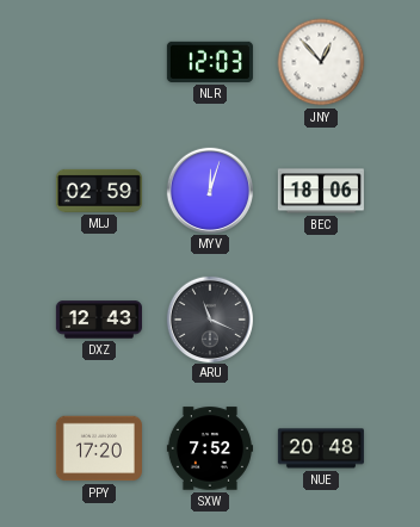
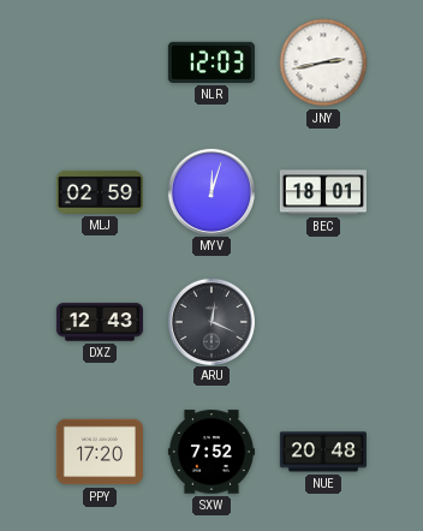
JNY: 12:53 -> 2:43
BEC: 18:06 -> 18:01
ARU: 11:19 -> 12:19
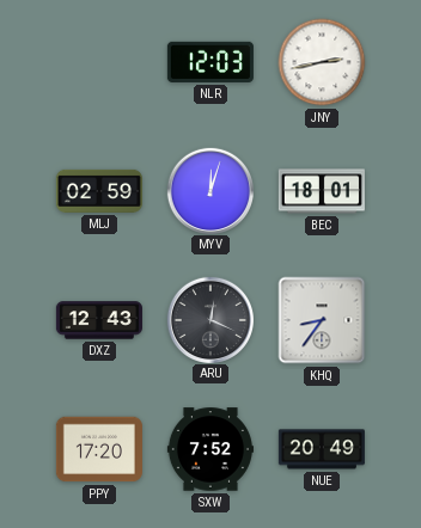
KHQ: none -> 8:36
NUE: 20:48 -> 20:49
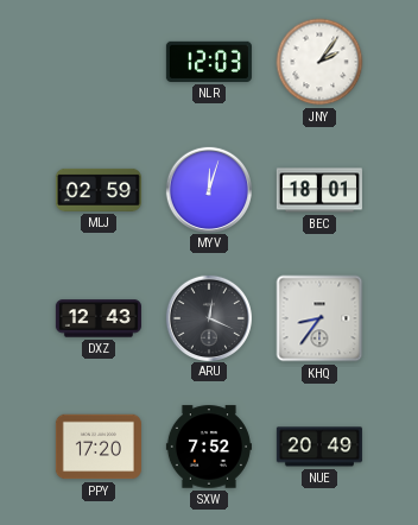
JNY: 2:43 -> 2:06
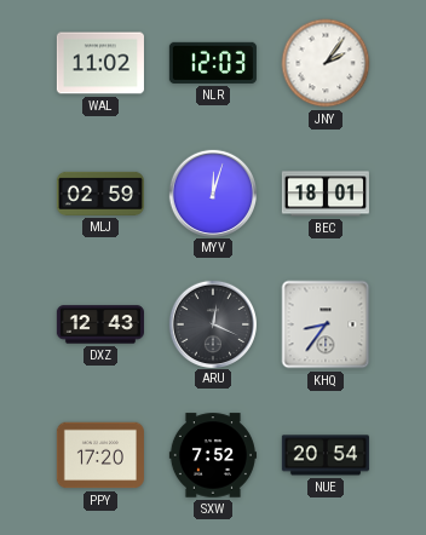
WAL: none -> 11:02
NUE: 20:49 -> 20:54
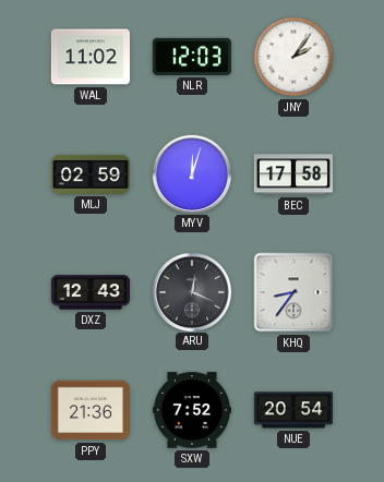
BEC: 18:01 -> 17:58
PPY: 17:20 -> 21:36
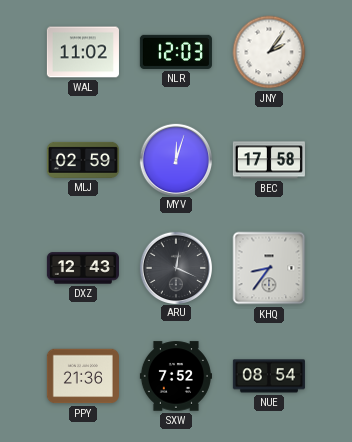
NUE: 20:54 -> 08:54
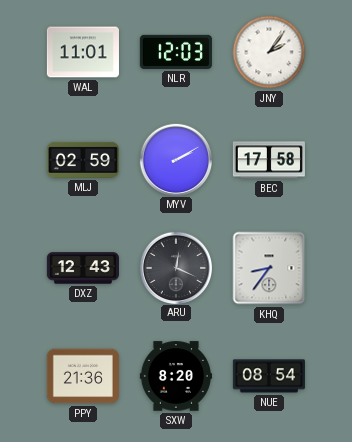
WAL: 11:02 -> 11:01
MYV: 12:03 -> 2:10
SXW: 7:52 -> 8:20
